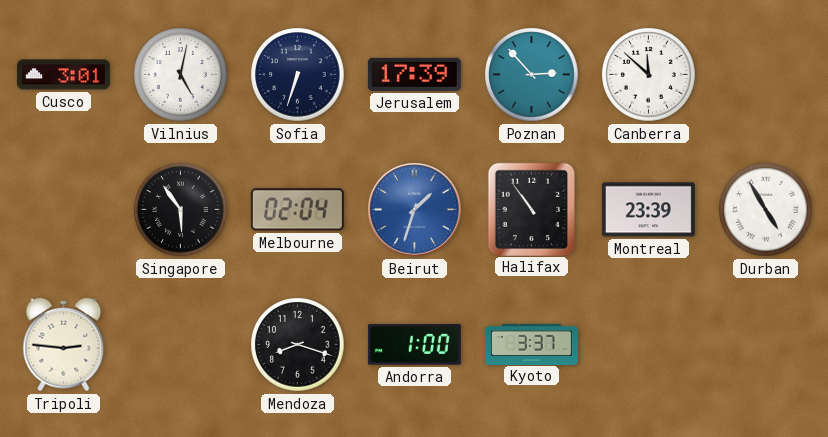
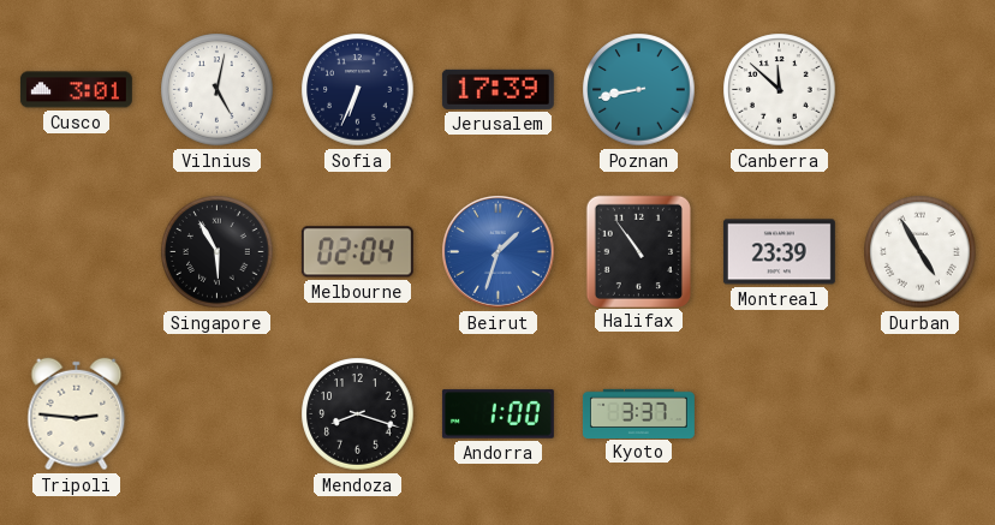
Sofia: 6:33 -> 6:34
Poznan: 2:53 -> 8:43
Singapore: 5:54 -> 5:55
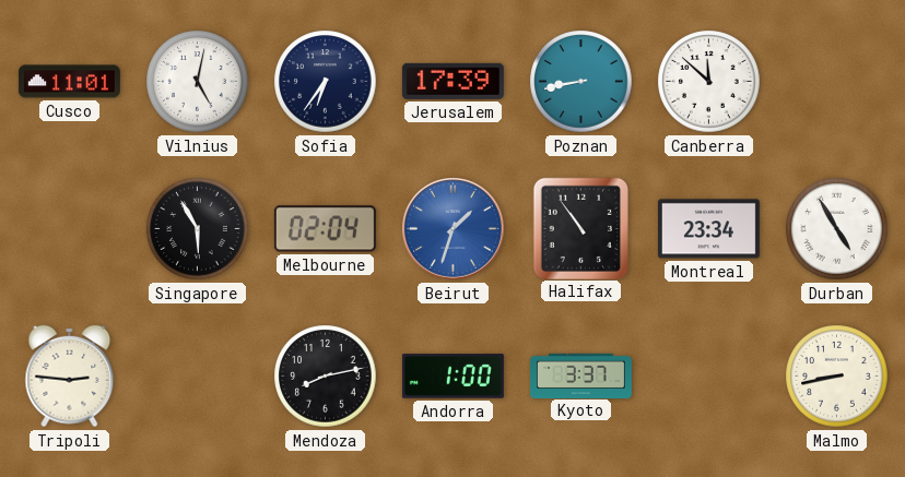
Cusco: 3:01 -> 11:01
Sofia: 6:34 -> 6:36
Montreal: 23:39 -> 23:34
Mendoza: 8:18 -> 8:13
Malmo: none -> 8:43
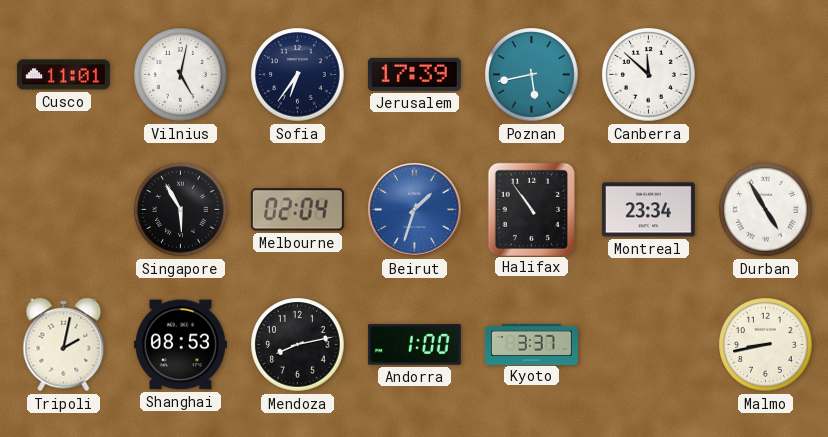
Poznan: 8:43 -> 5:43
Tripoli: 2:46 -> 2:02
Shanghai: none -> 08:53
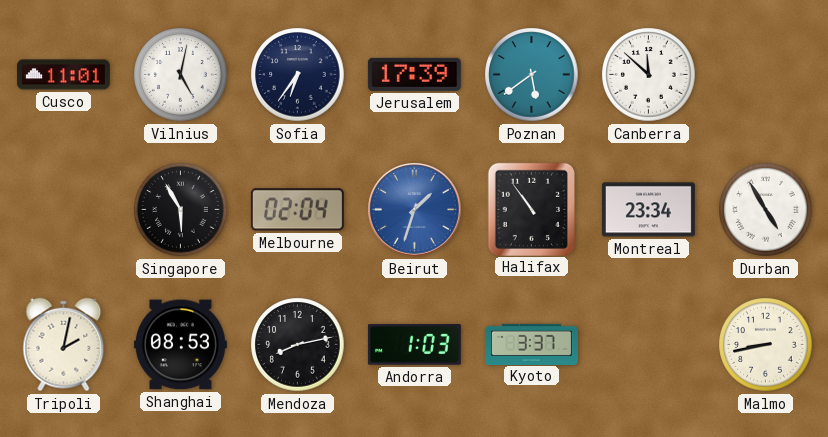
Poznan: 5:43 -> 5:39
Andorra: 1:00 -> 1:03
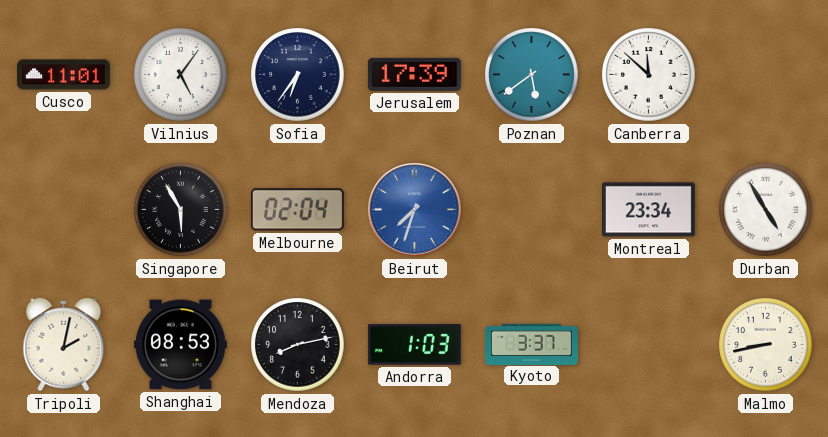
Vilnius: 5:02 -> 5:06
Beirut: 1:33 -> 7:33
Halifax: 10:54 -> none
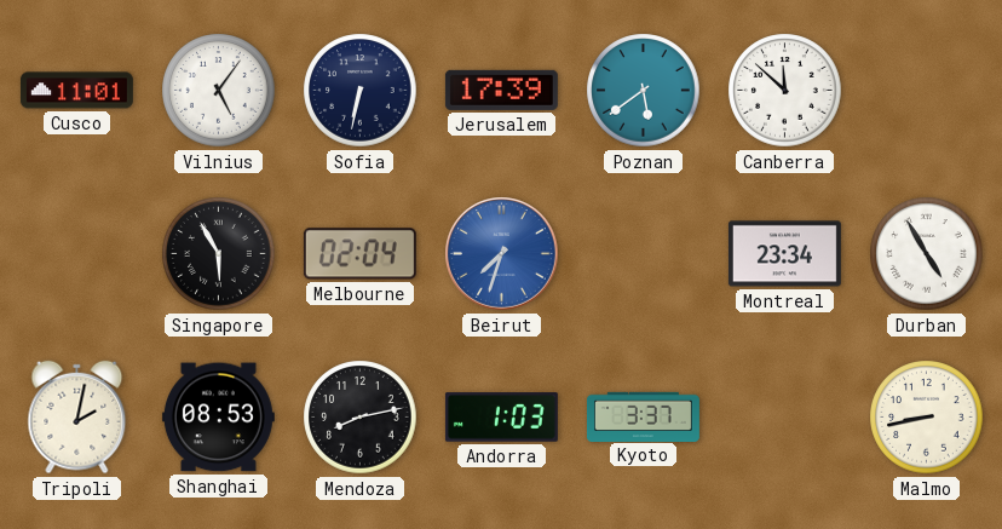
Sofia: 6:36 -> 6:32
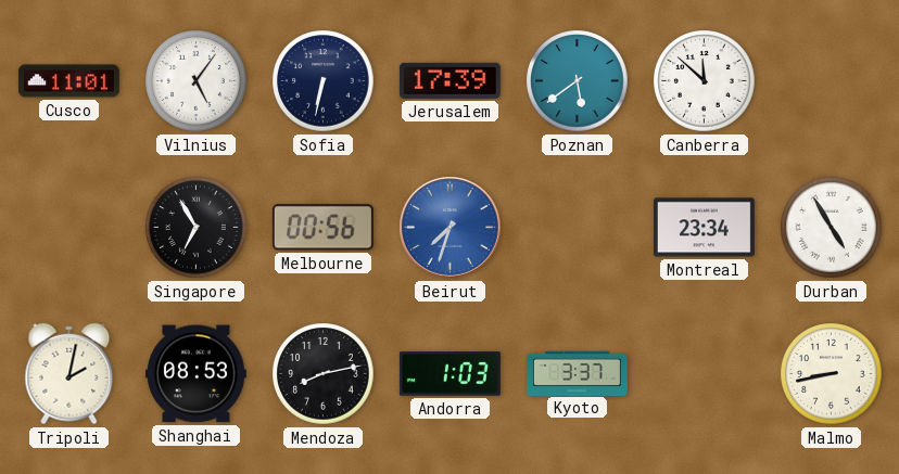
Singapore: 5:55 -> 6:55
Melbourne: 02:04 -> 00:56
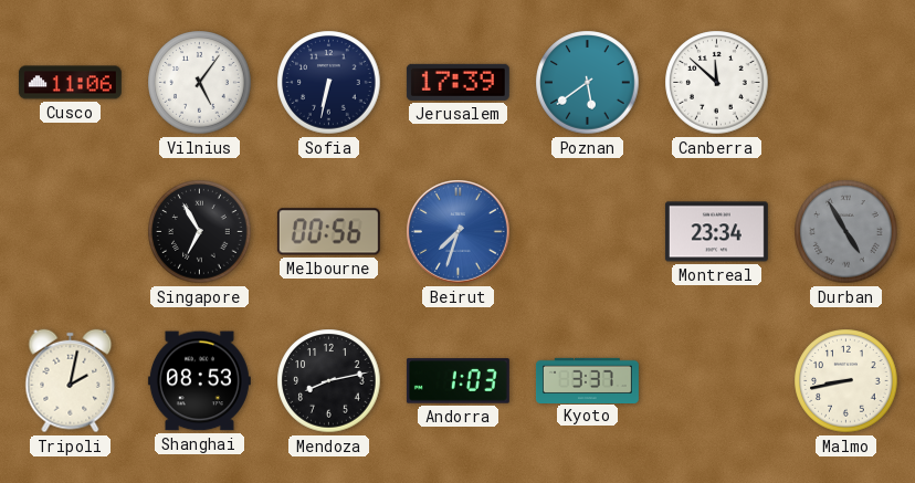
Cusco: 11:01 -> 11:06
Durban dial: white -> grey
